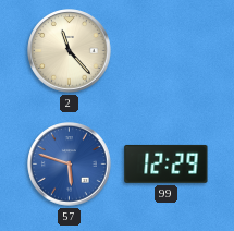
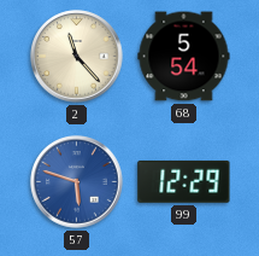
68: none -> 5:54
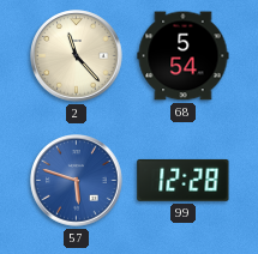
99: 12:29 -> 12:28
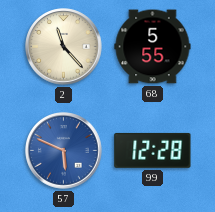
68: 5:54 -> 5:55
57: 5:48 -> 5:49
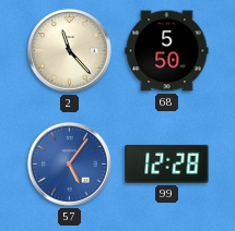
68: 5:55 -> 5:50
57: 5:49 -> 5:06
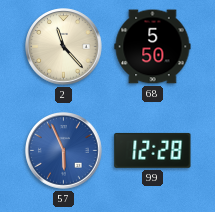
57: 5:06 -> 5:56
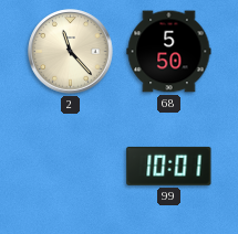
57: 5:56 -> none
99: 12:28 -> 10:01
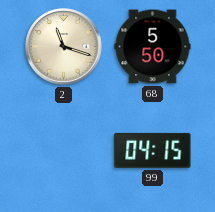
2: 11:23 -> 11:18
99: 10:01 -> 04:15
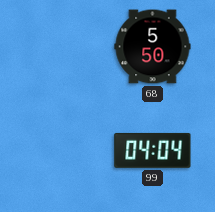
2: 11:18 -> none
99: 04:15 -> 04:04
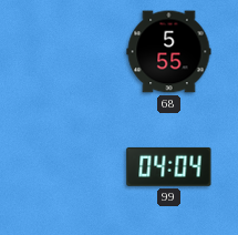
68: 5:50 -> 5:55
